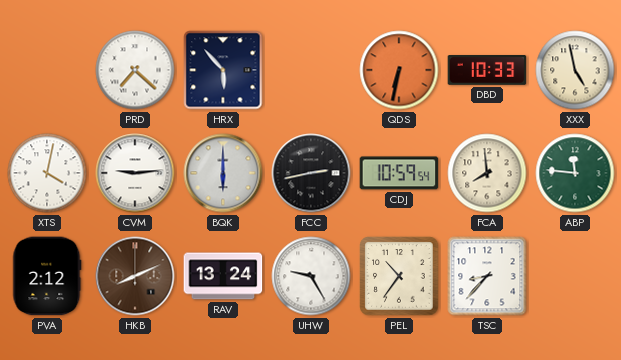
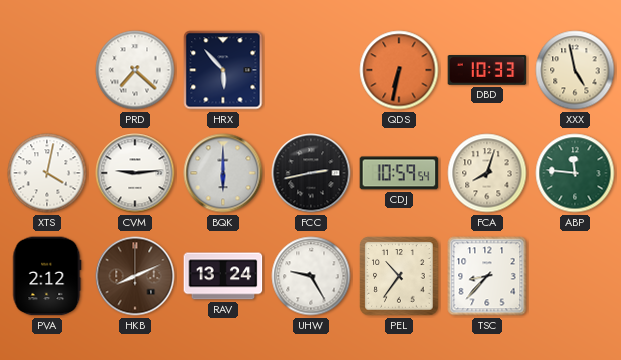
FCA: 7:59 -> 8:03
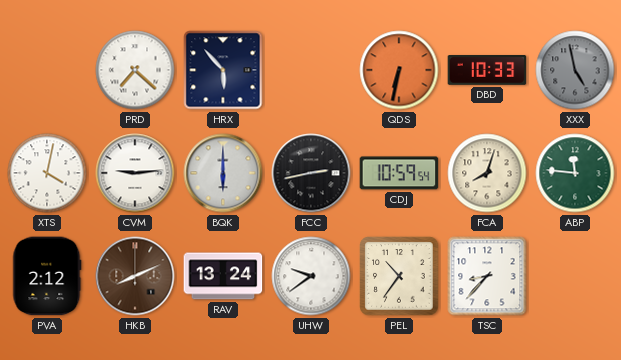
XXX dial: cream -> grey
UHW: 9:25 -> 9:39
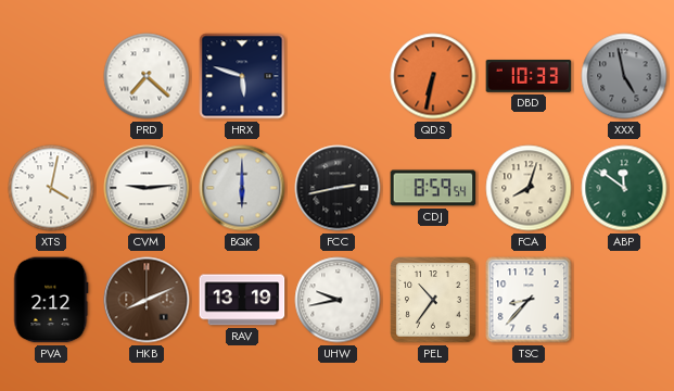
HRX: 5:53 -> 5:48
CDJ: 10:59 -> 8:59
ABP: 11:46 -> 11:51
RAV: 13:24 -> 13:19
UHW: 9:39 -> 9:43
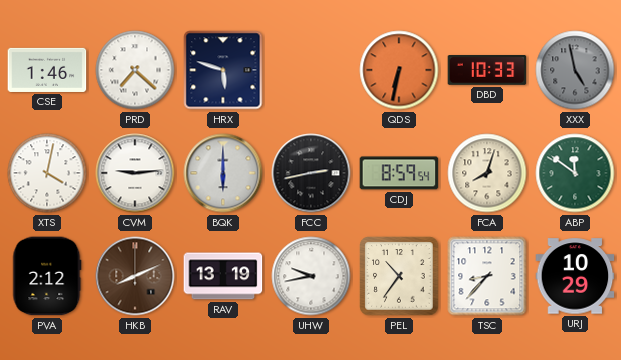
CSE: none -> 1:46
URJ: none -> 10:29
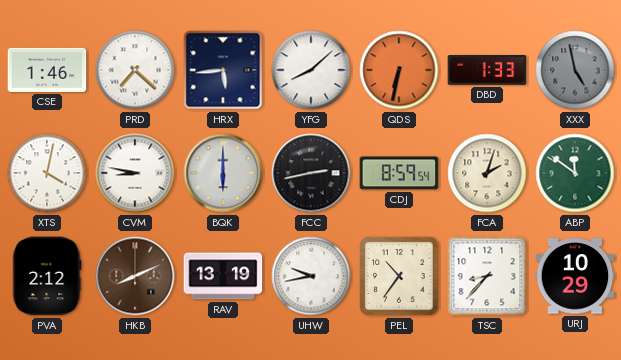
HRX: 5:48 -> 5:44
YFG: none -> 8:08
DBD: 10:33 -> 1:33
CVM: 9:14 -> 8:47
FCA: 8:03 -> 2:03
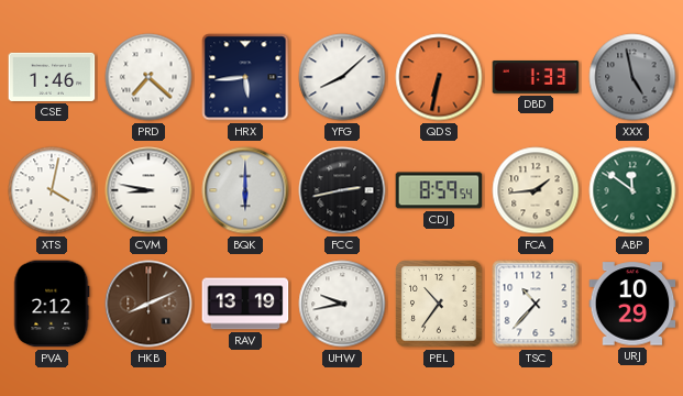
FCA: 2:03 -> 1:44
TSC: 8:37 -> 10:37
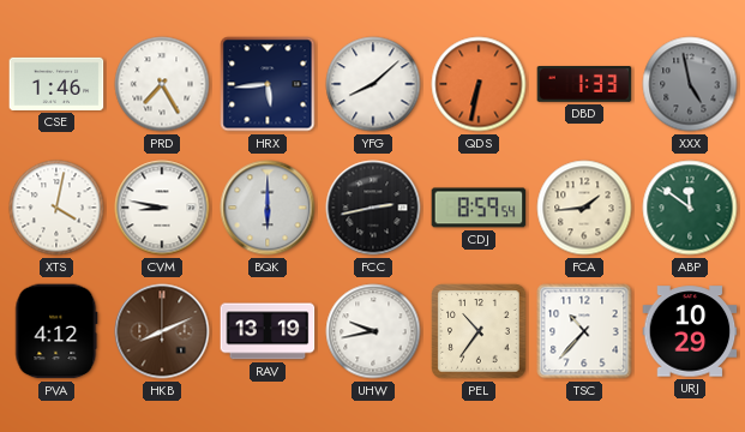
PRD: 7:22 -> 7:25
PVA: 2:12 -> 4:12
